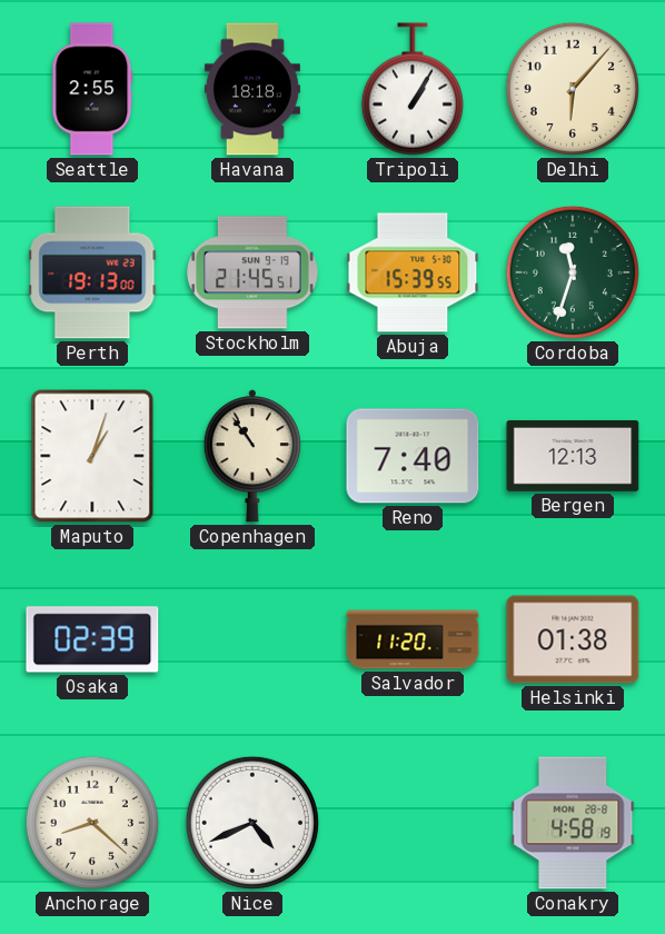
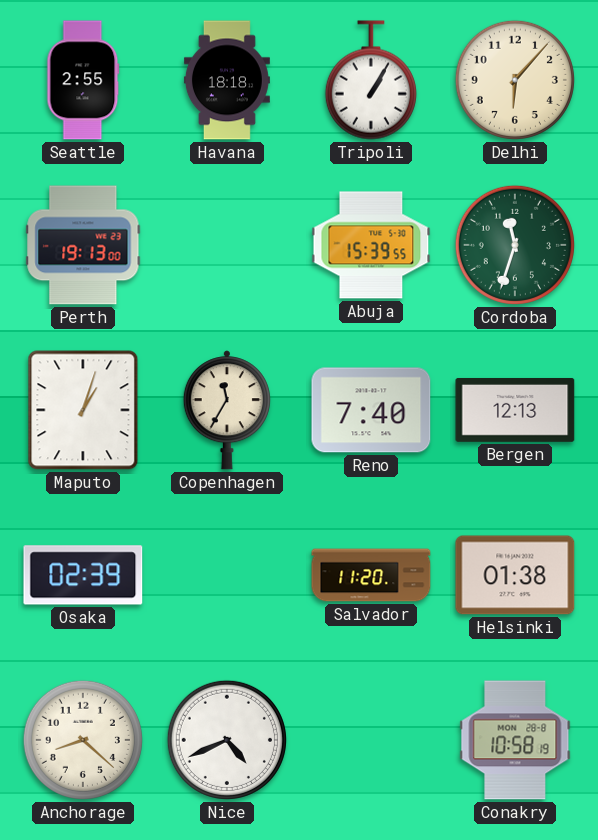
Stockholm: 21:45 -> none
Copenhagen: 10:54 -> 11:35
Conakry: 4:58 -> 10:58
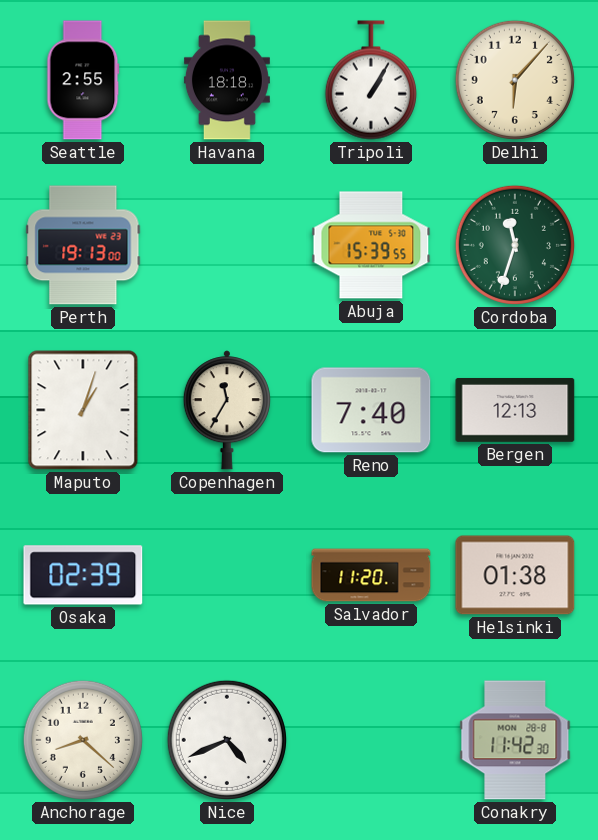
Conakry: 10:58 -> 11:42
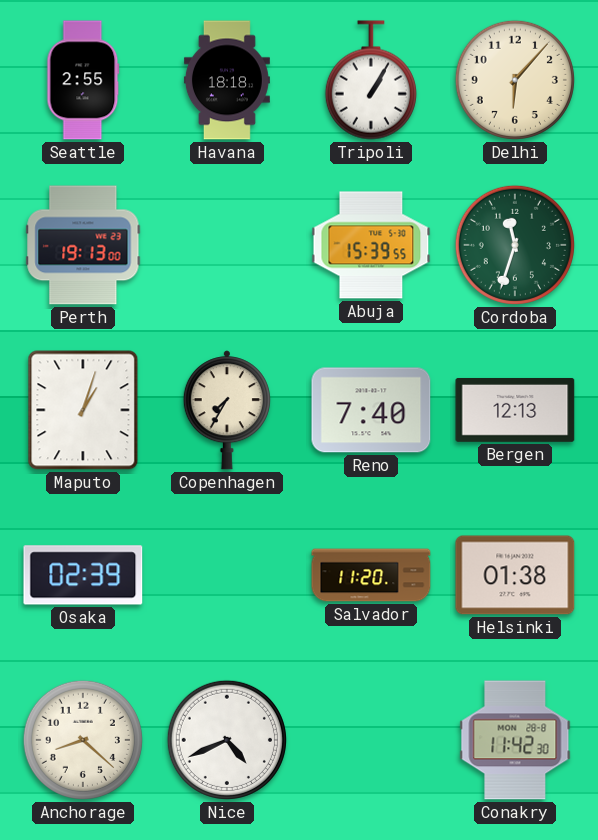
Copenhagen: 11:35 -> 7:35
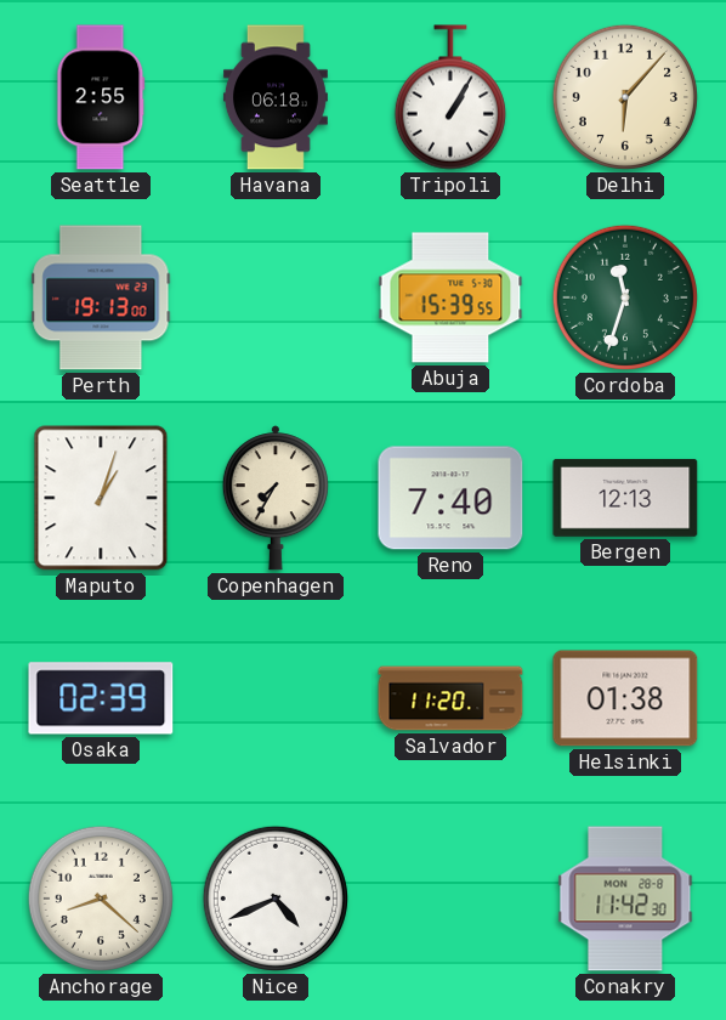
Havana: 18:18 -> 06:18
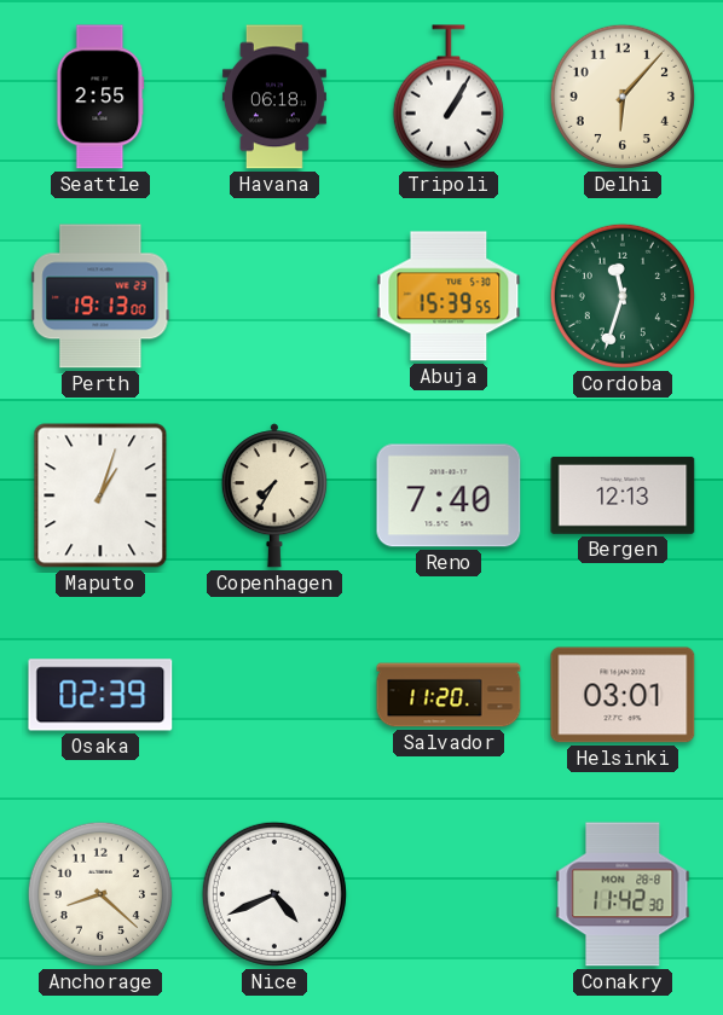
Helsinki: 01:38 -> 03:01
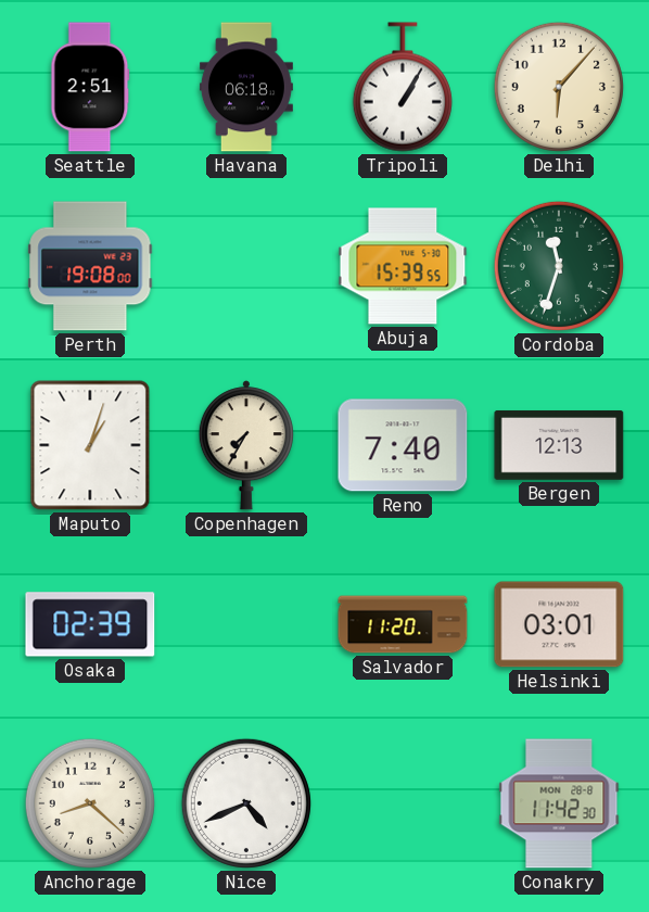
Seattle: 2:55 -> 2:51
Perth: 19:13 -> 19:08
